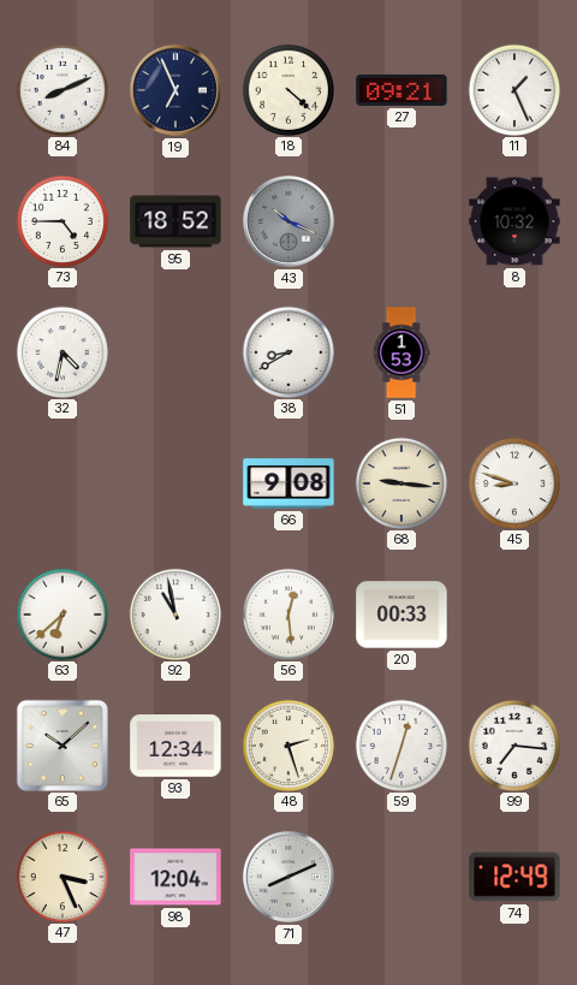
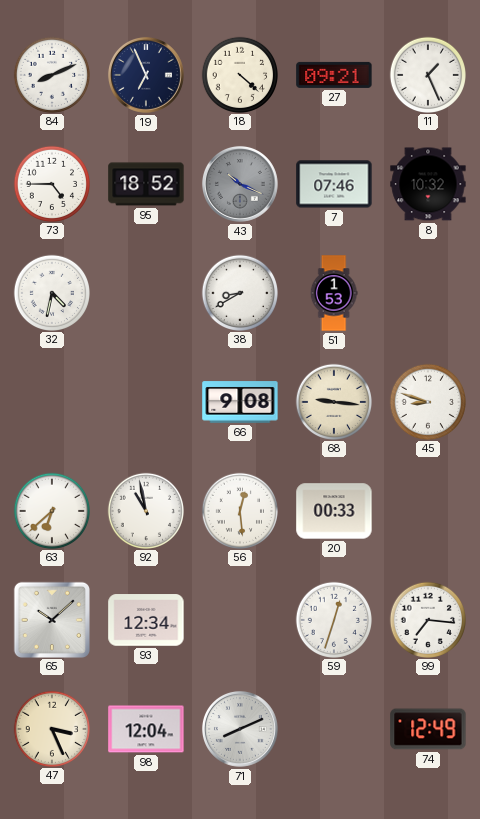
7: none -> 07:46
48: 2:27 -> none
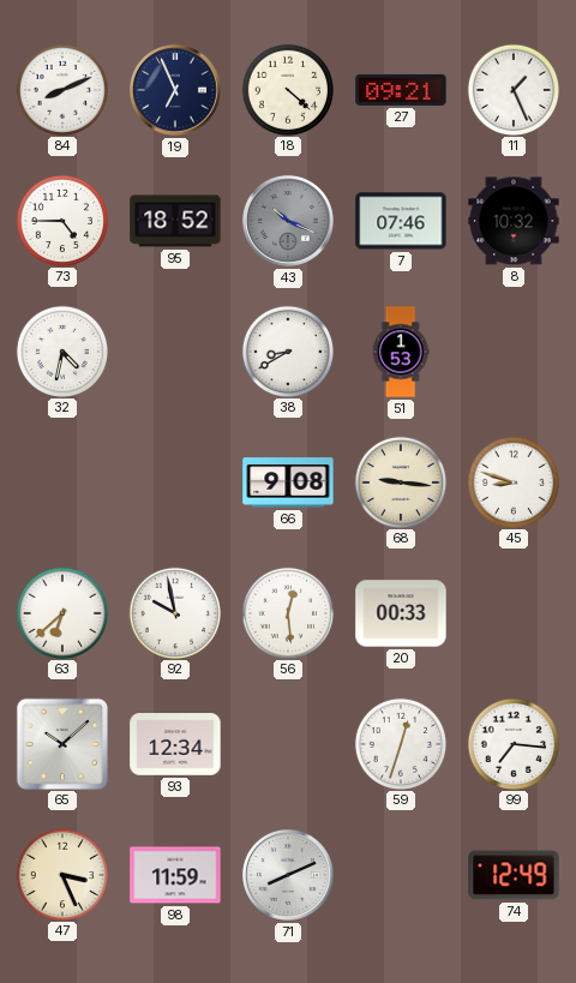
92: 10:58 -> 9:58
98: 12:04 -> 11:59
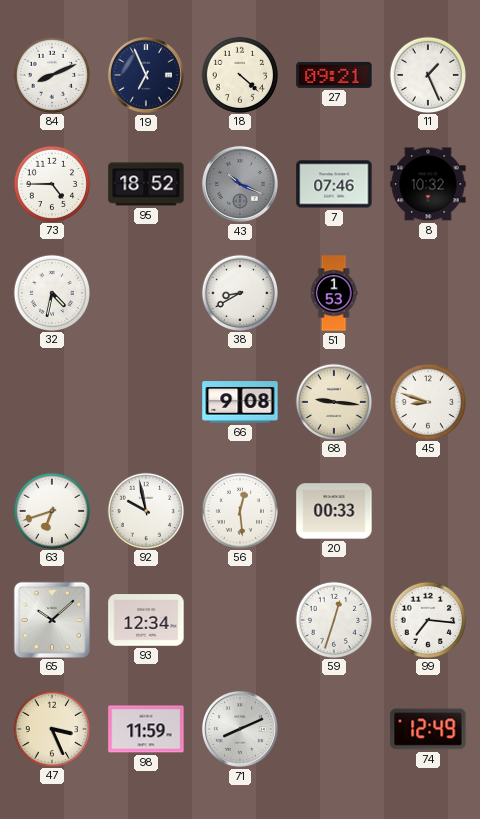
63: 6:38 -> 6:42
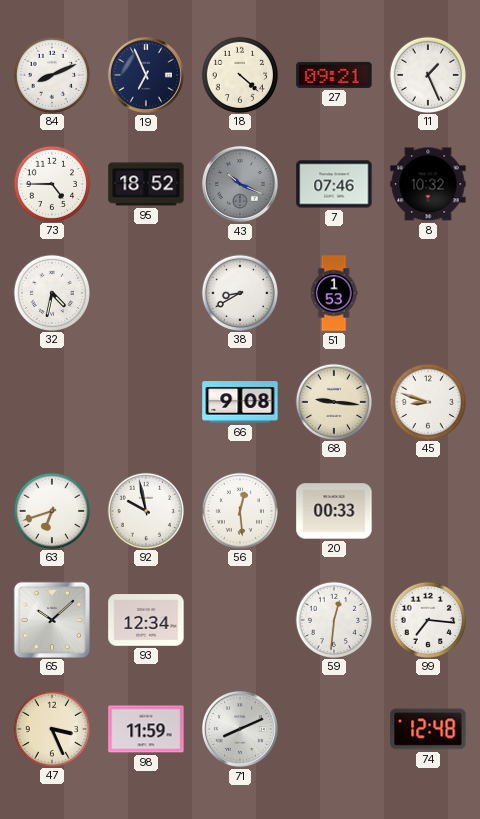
59: 12:33 -> 12:31
74: 12:49 -> 12:48
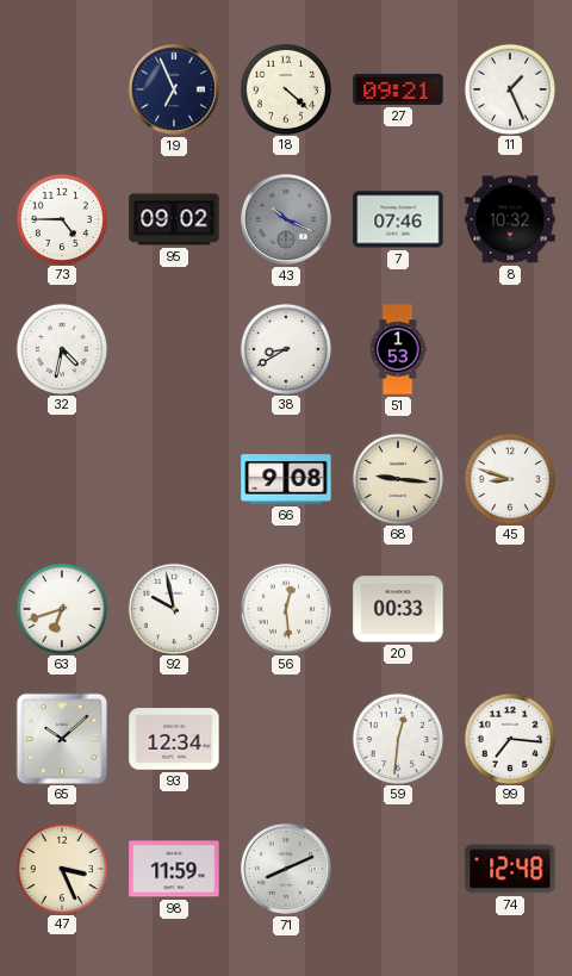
84: 8:11 -> none
95: 18:52 -> 09:02
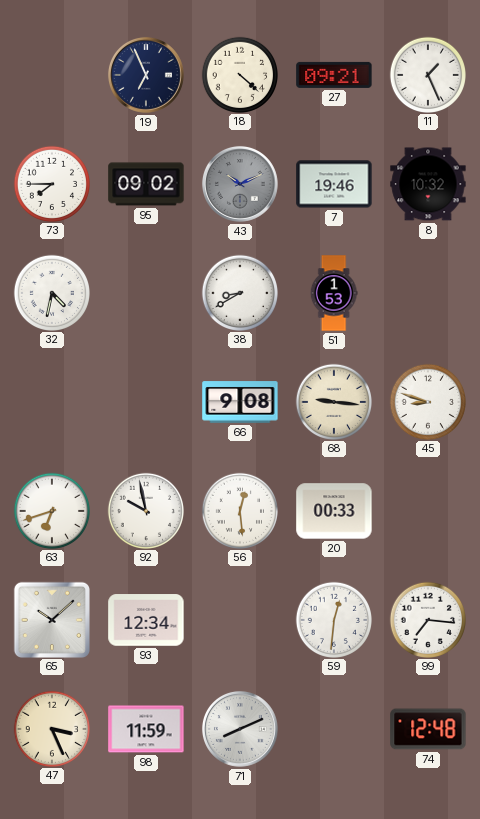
73: 4:45 -> 7:45
43: 10:19 -> 10:11
7: 07:46 -> 19:46
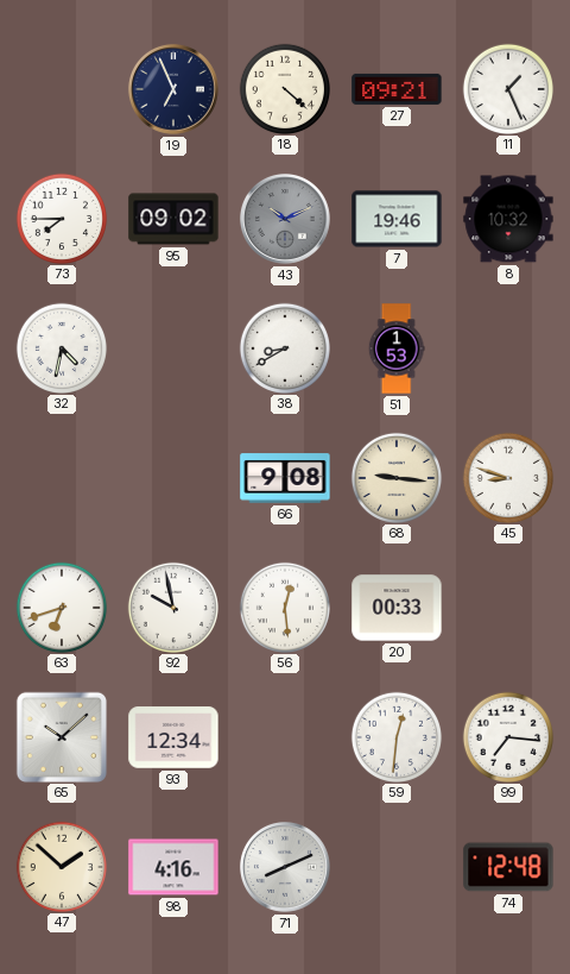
47: 3:26 -> 1:52
98: 11:59 -> 4:16
